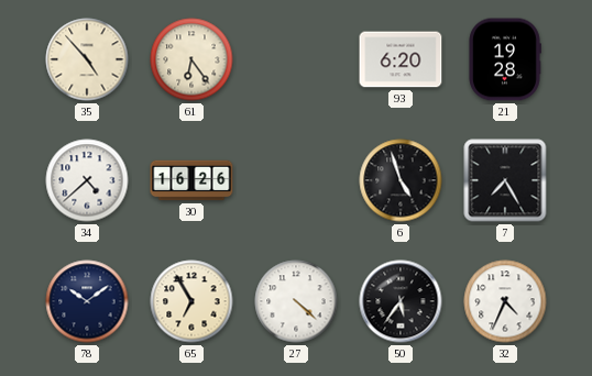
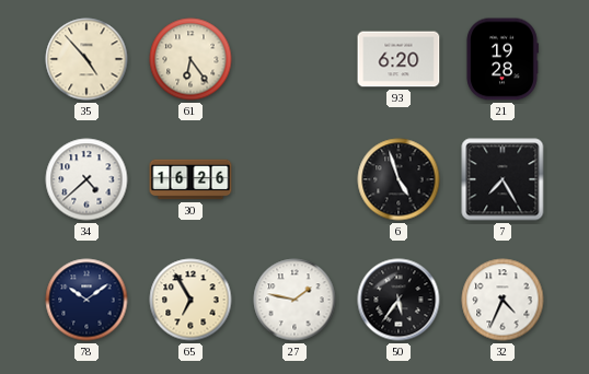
27: 4:22 -> 1:47
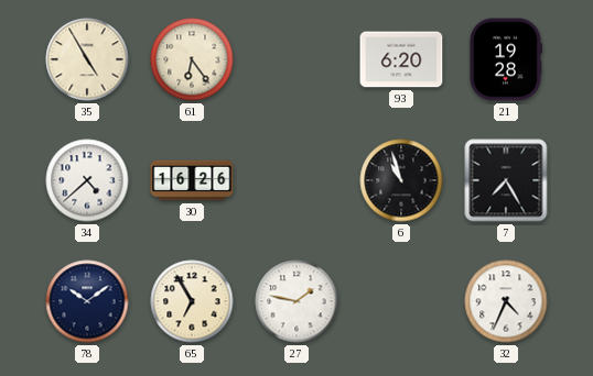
35: 4:53 -> 4:55
6: 4:57 -> 10:57
50: 5:36 -> none
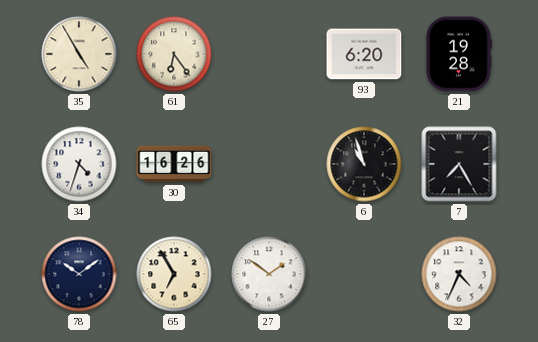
34: 4:38 -> 4:33
27: 1:47 -> 1:51
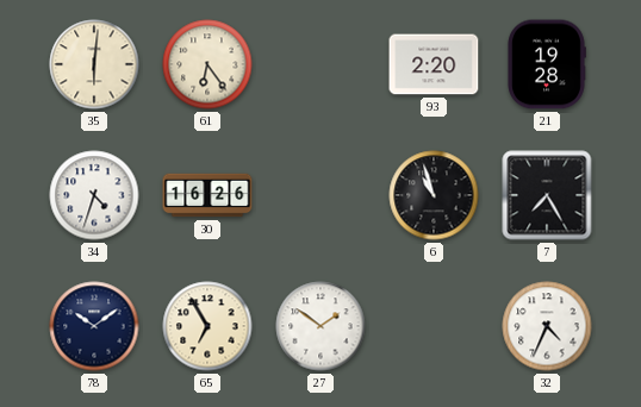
35: 4:55 -> 6:01
93: 6:20 -> 2:20
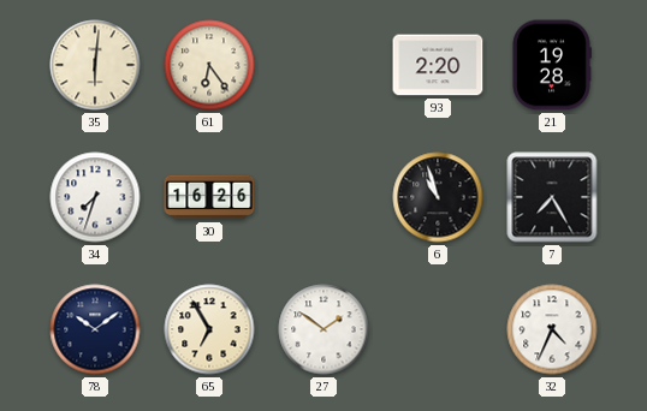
34: 4:33 -> 7:33
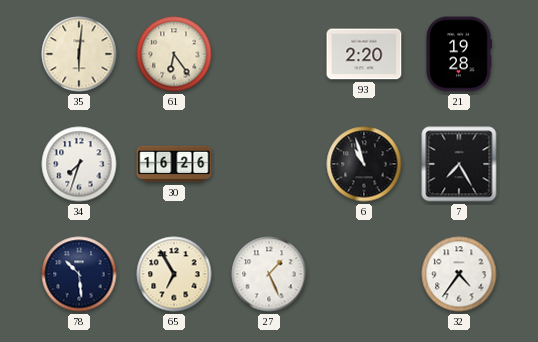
78: 10:09 -> 10:29
27: 1:51 -> 1:26
32: 4:34 -> 4:36
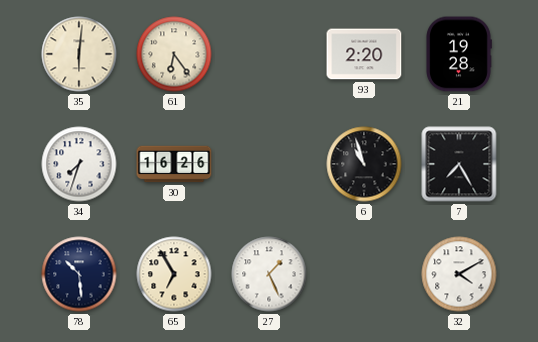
32: 4:36 -> 4:10
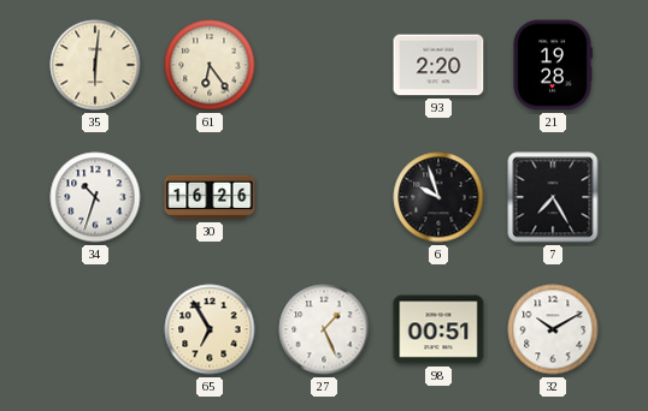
34: 7:33 -> 10:33
6: 10:57 -> 9:57
78: 10:29 -> none
98: none -> 00:51
32: 4:10 -> 10:10
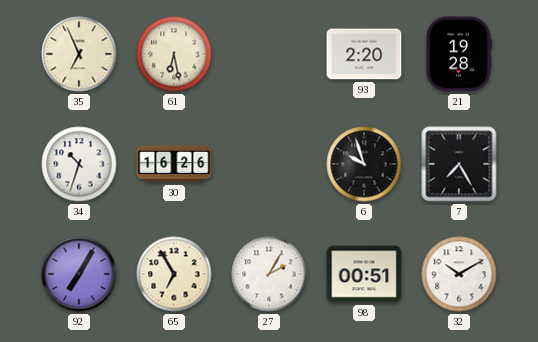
35: 6:01 -> 6:56
61: 6:24 -> 6:28
92: none -> 7:05
27: 1:26 -> 2:05
